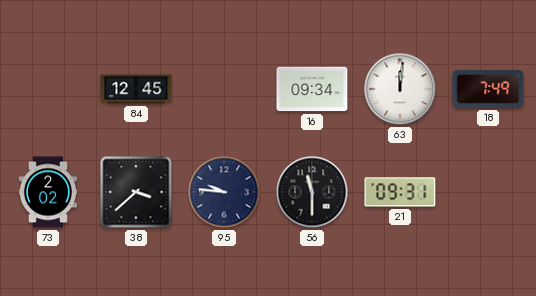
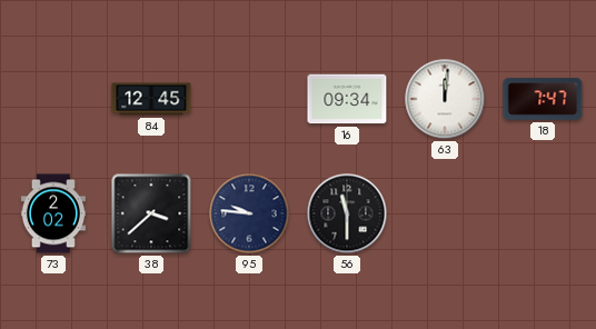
18: 7:49 -> 7:47
21: 09:31 -> none
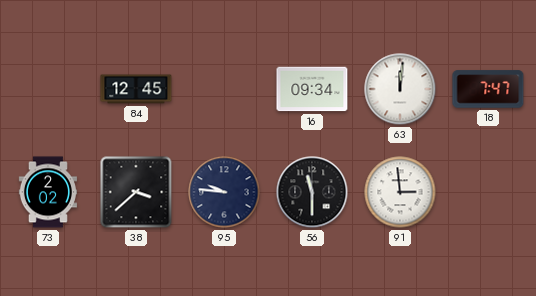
91: none -> 2:59
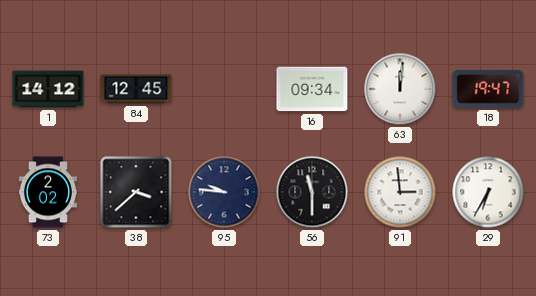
1: none -> 14:12
18: 7:47 -> 19:47
29: none -> 6:35
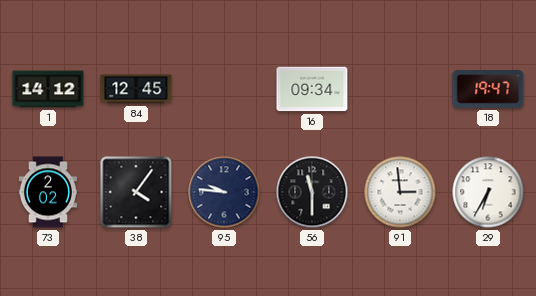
63: 12:01 -> none
38: 3:38 -> 4:06
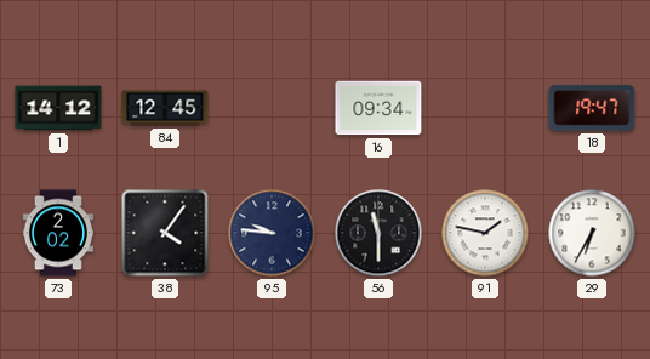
91: 2:59 -> 1:47
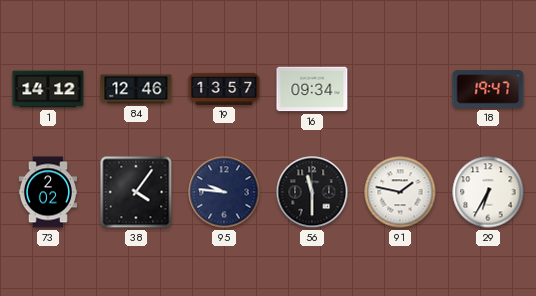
84: 12:45 -> 12:46
19: none -> 13:57
